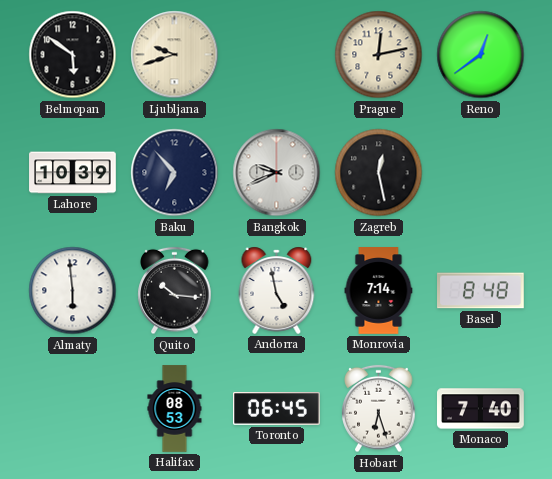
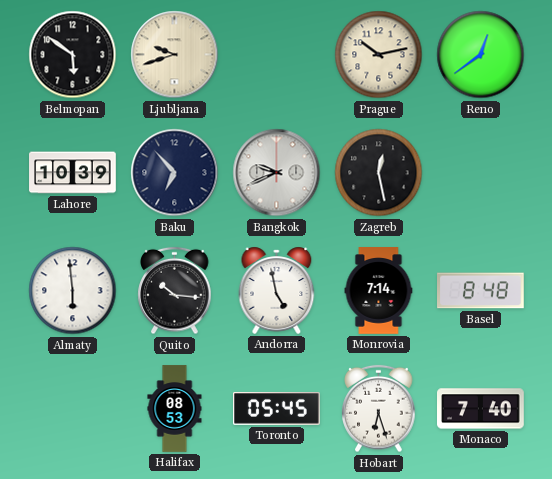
Prague: 12:13 -> 10:13
Toronto: 06:45 -> 05:45
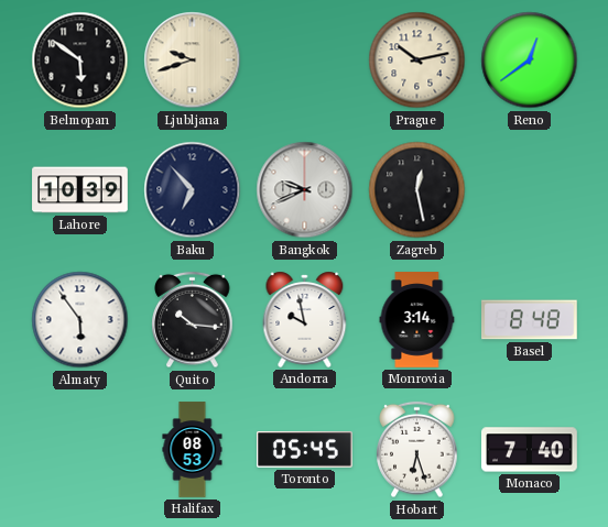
Almaty: 5:59 -> 5:54
Andorra: 4:58 -> 9:58
Monrovia: 7:14 -> 3:14
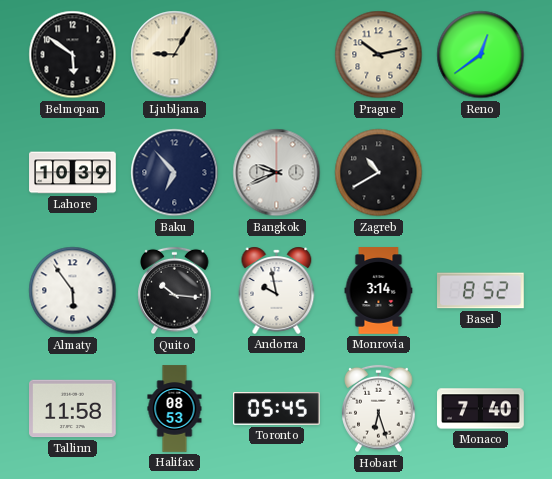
Ljubljana: 9:42 -> 9:05
Zagreb: 12:28 -> 10:40
Basel: 8:48 -> 8:52
Tallinn: none -> 11:58
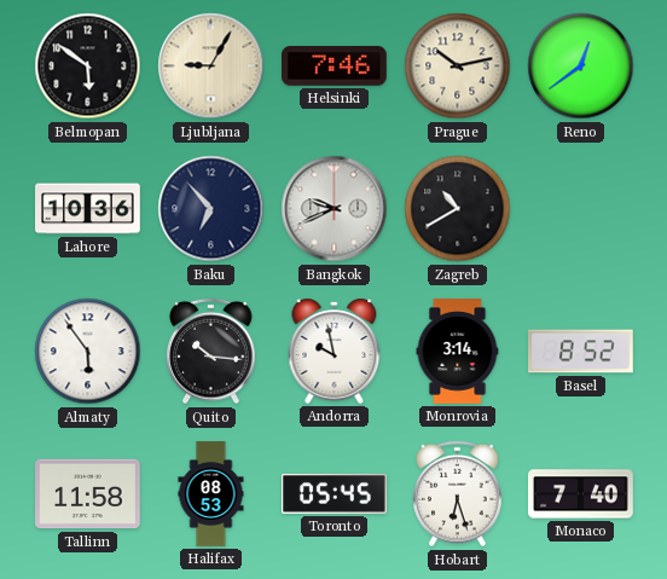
Helsinki: none -> 7:46
Lahore: 10:39 -> 10:36
